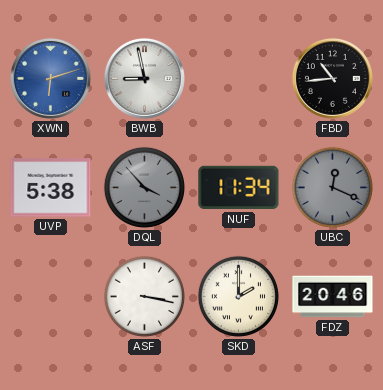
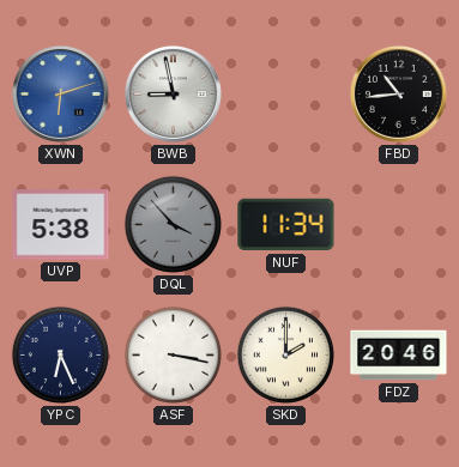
UBC: 12:19 -> none
YPC: none -> 6:26
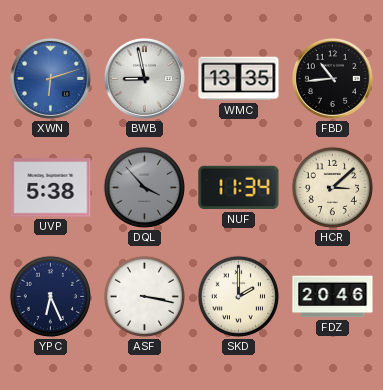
WMC: none -> 13:35
HCR: none -> 3:08
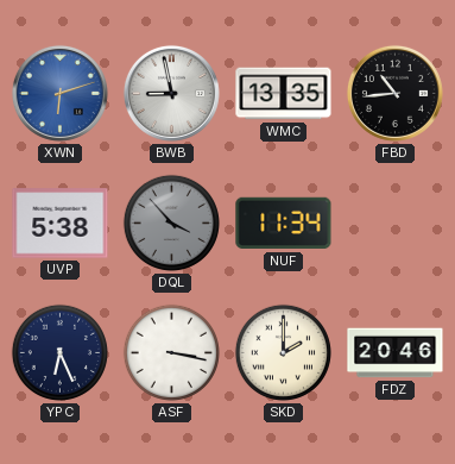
HCR: 3:08 -> none
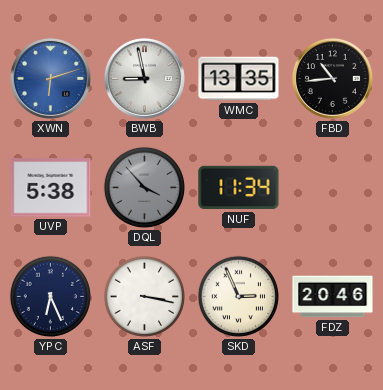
SKD: 2:00 -> 2:56
